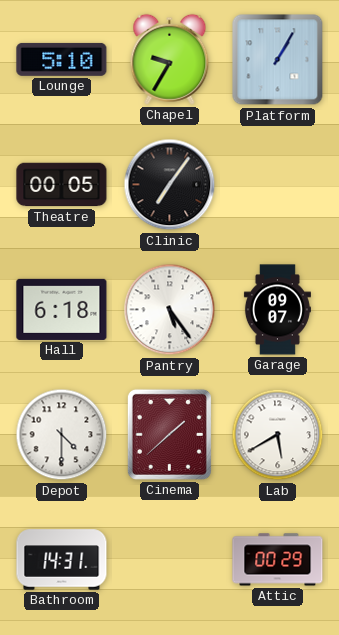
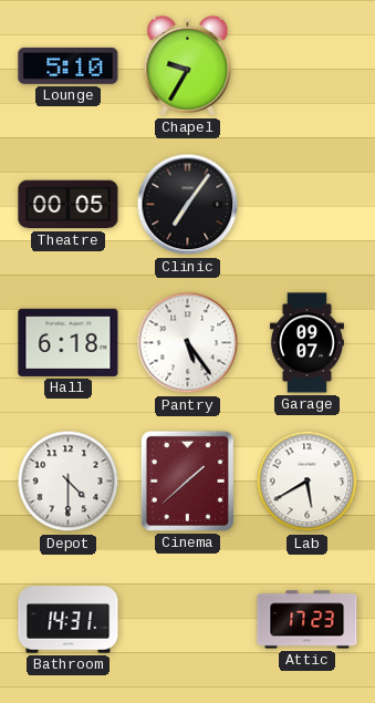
Platform: 1:05 -> none
Attic: 00:29 -> 17:23
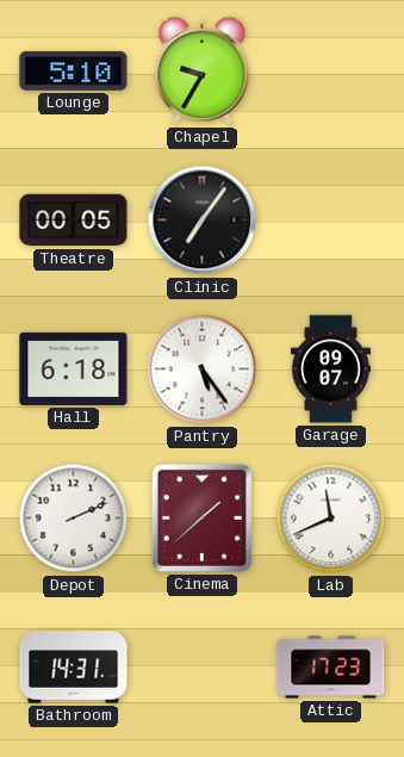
Depot: 4:30 -> 2:11
Lab: 5:40 -> 11:41
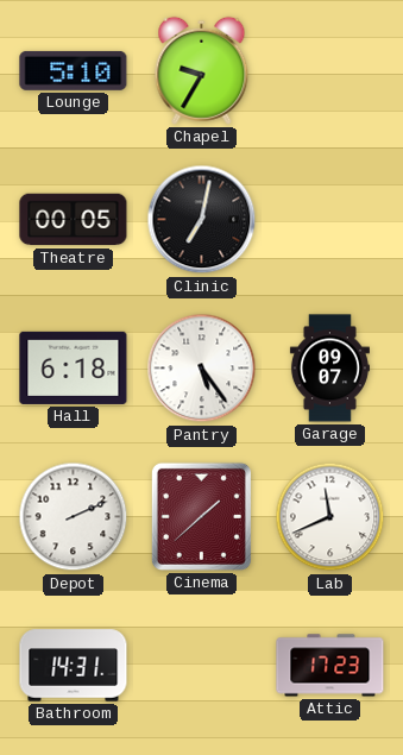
Clinic: 7:06 -> 7:02
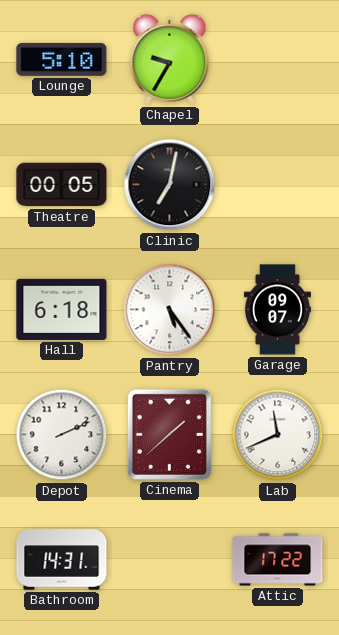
Attic: 17:23 -> 17:22
